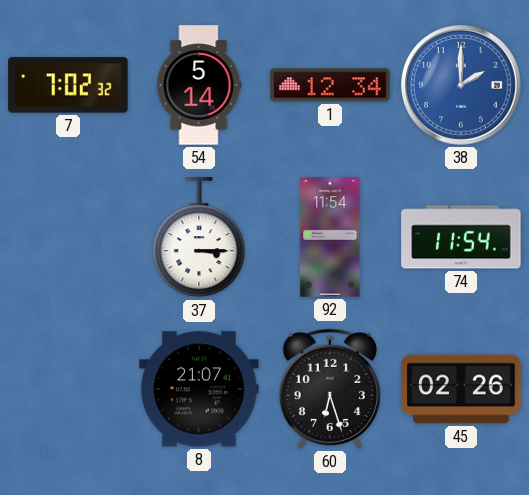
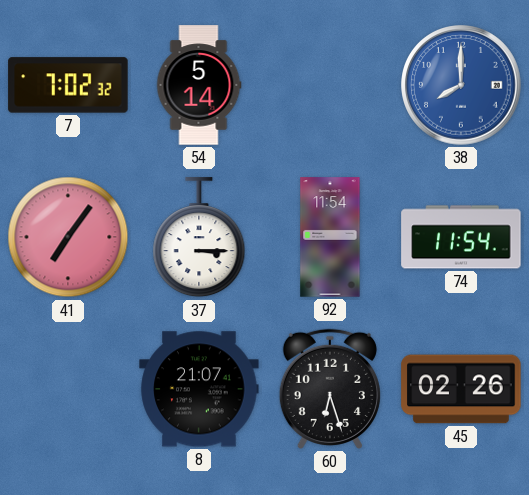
1: 12:34 -> none
38: 2:00 -> 8:00
41: none -> 7:06
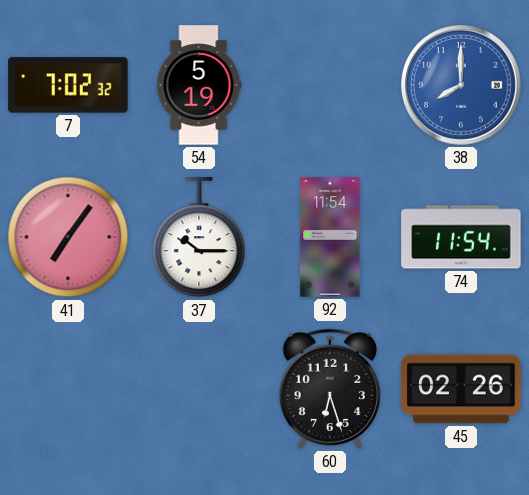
54: 5:14 -> 5:19
37: 3:15 -> 10:15
8: 21:07 -> none
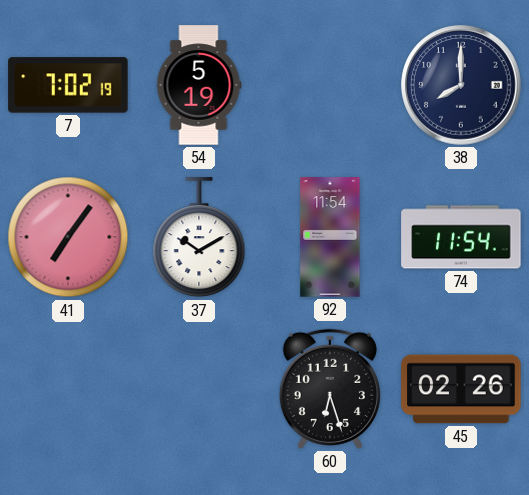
7: 7:02:32 -> 7:02:19
38 dial: blue -> navy
37: 10:15 -> 10:10
